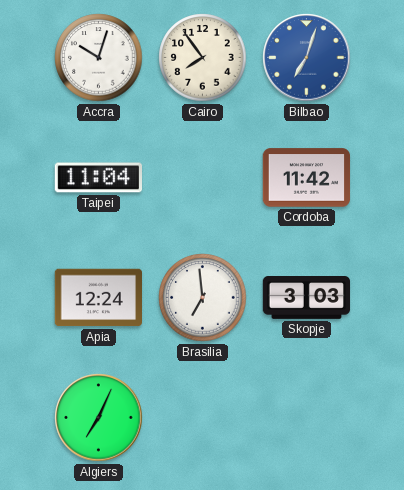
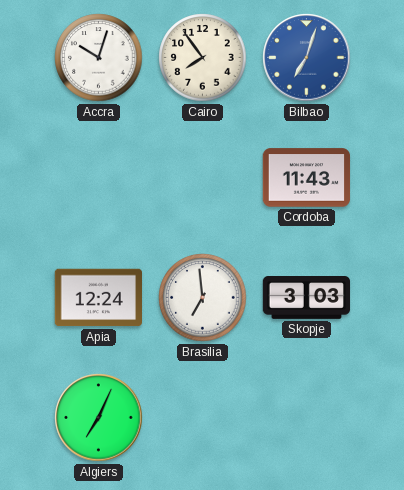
Taipei: 11:04 -> none
Cordoba: 11:42 -> 11:43
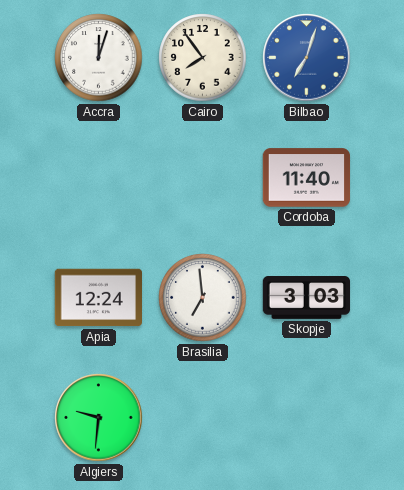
Accra: 10:03 -> 12:03
Cordoba: 11:43 -> 11:40
Algiers: 7:04 -> 9:31
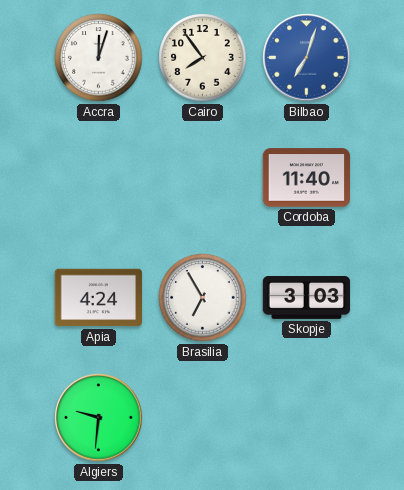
Apia: 12:24 -> 4:24
Brasilia: 6:59 -> 6:55
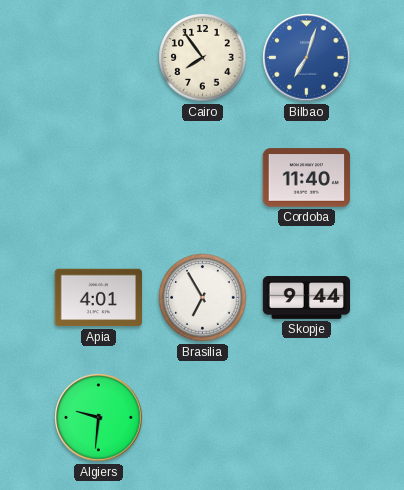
Accra: 12:03 -> none
Apia: 4:24 -> 4:01
Skopje: 3:03 -> 9:44
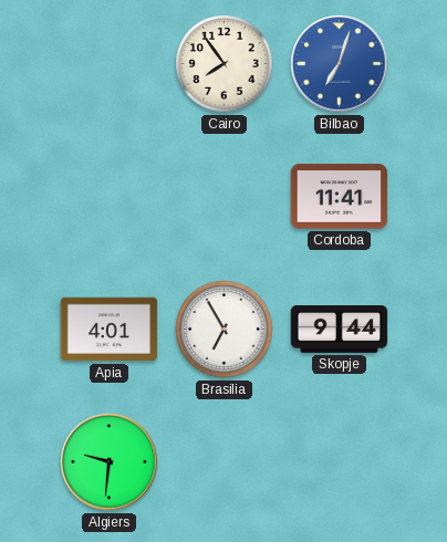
Cordoba: 11:40 -> 11:41
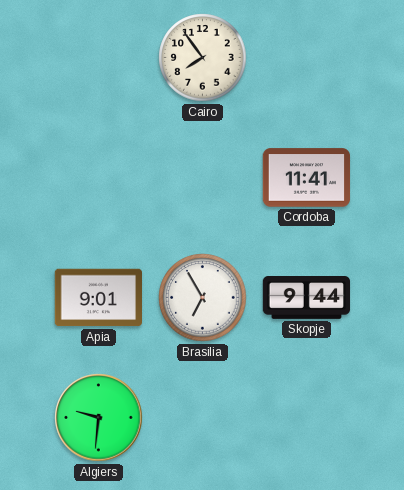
Bilbao: 7:03 -> none
Apia: 4:01 -> 9:01
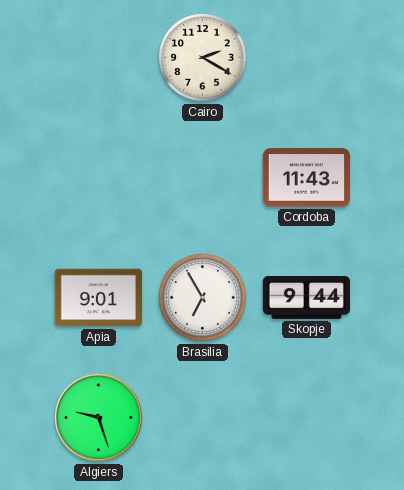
Cairo: 7:54 -> 2:20
Cordoba: 11:41 -> 11:43
Algiers: 9:31 -> 9:27
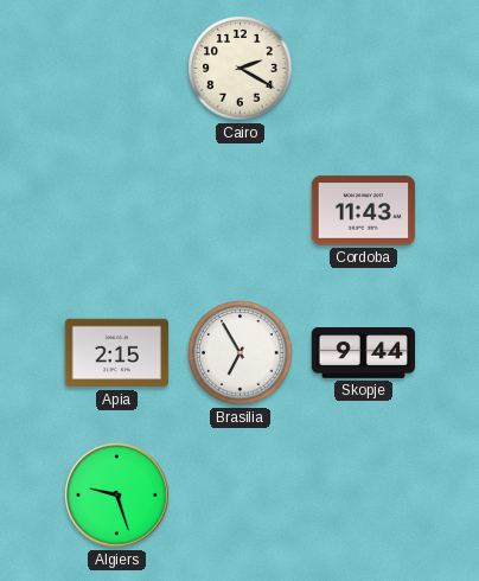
Apia: 9:01 -> 2:15
